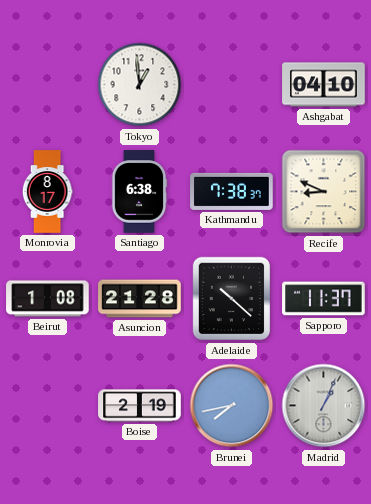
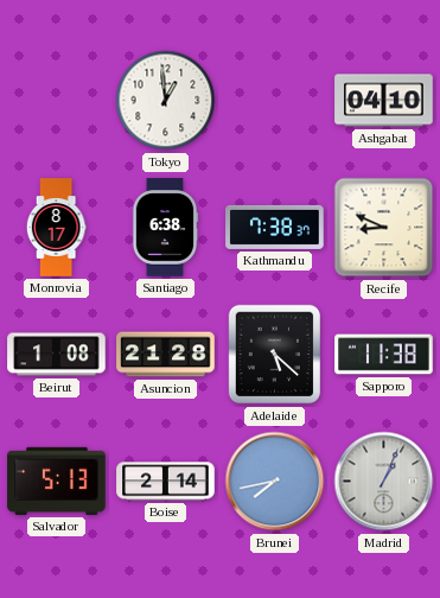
Adelaide: 10:22 -> 5:22
Sapporo: 11:37 -> 11:38
Salvador: none -> 5:13
Boise: 2:19 -> 2:14
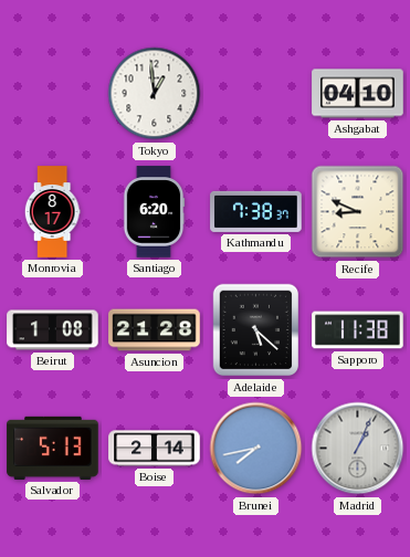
Santiago: 6:38 -> 6:20
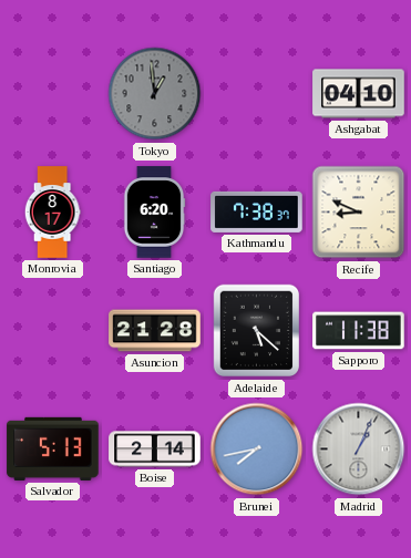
Tokyo dial: white -> grey
Beirut: 1:08 -> none
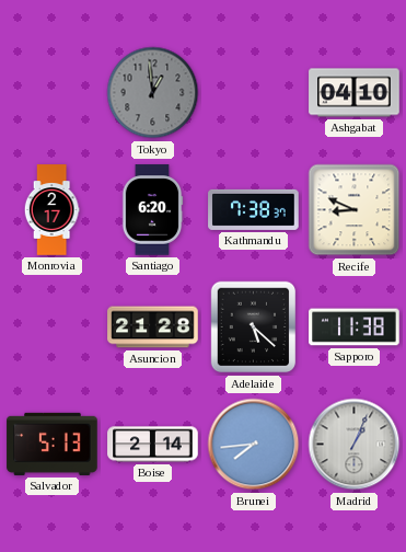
Monrovia: 8:17 -> 2:17
Brunei: 7:43 -> 7:44
